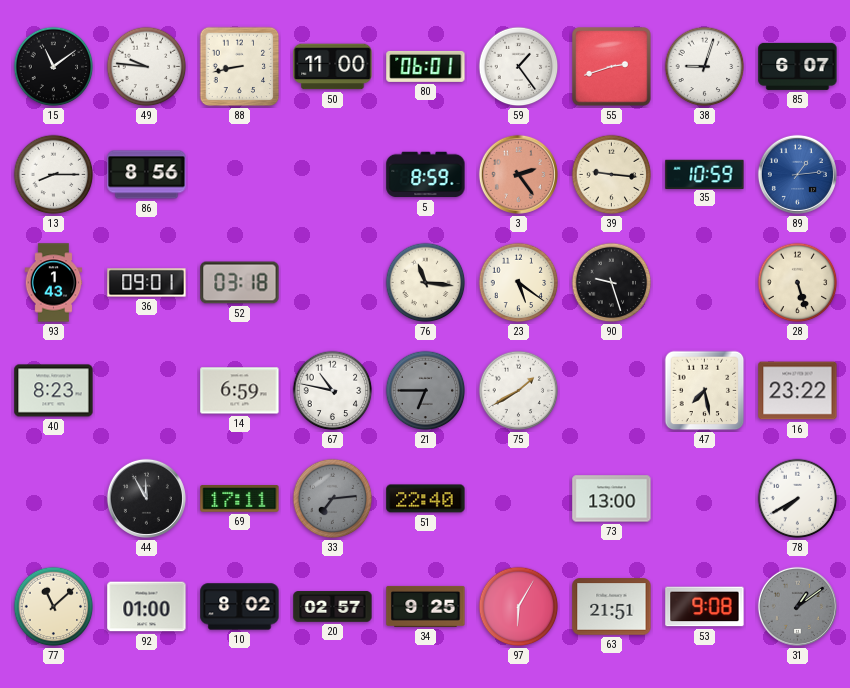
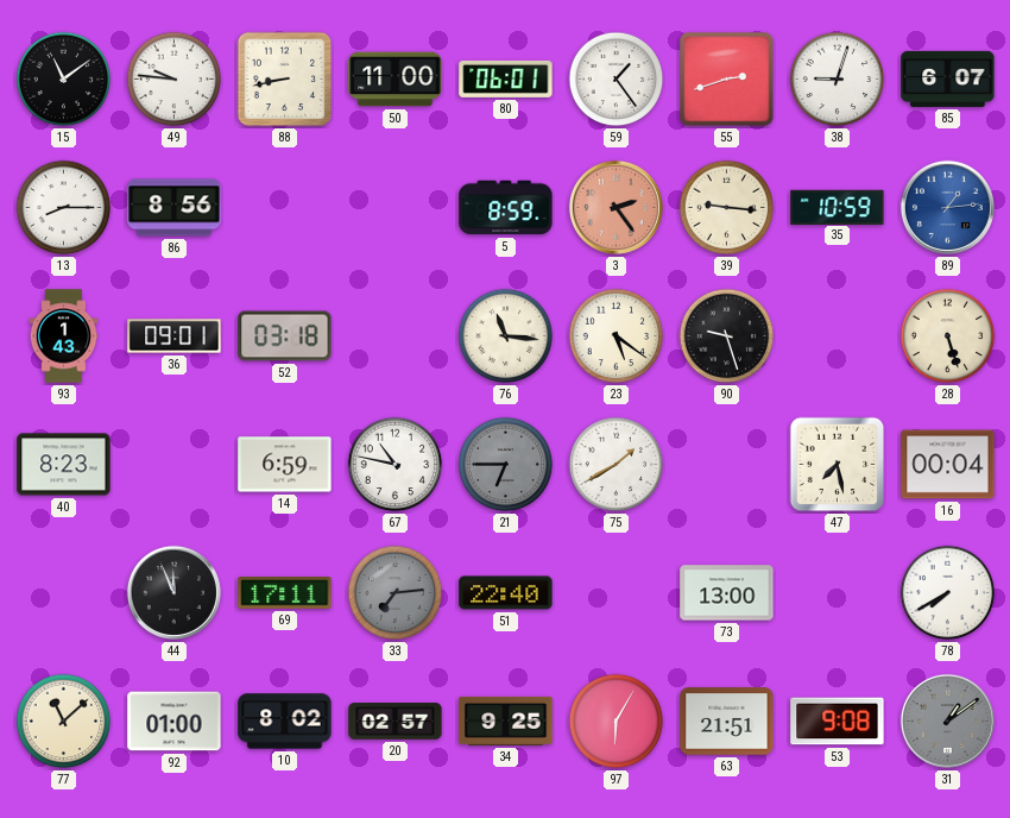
16: 23:22 -> 00:04
44: 11:55 -> 11:56
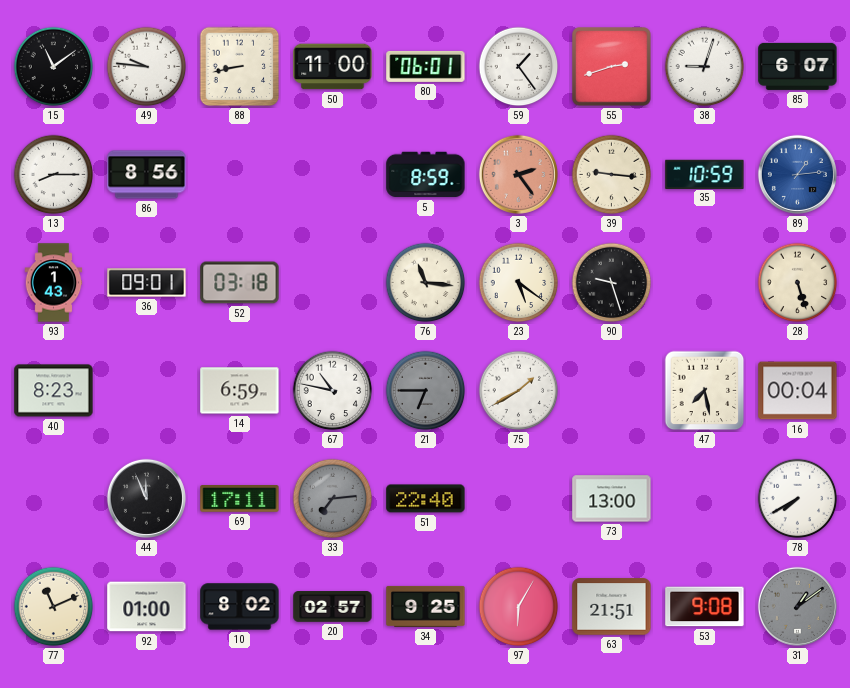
77: 11:08 -> 11:11
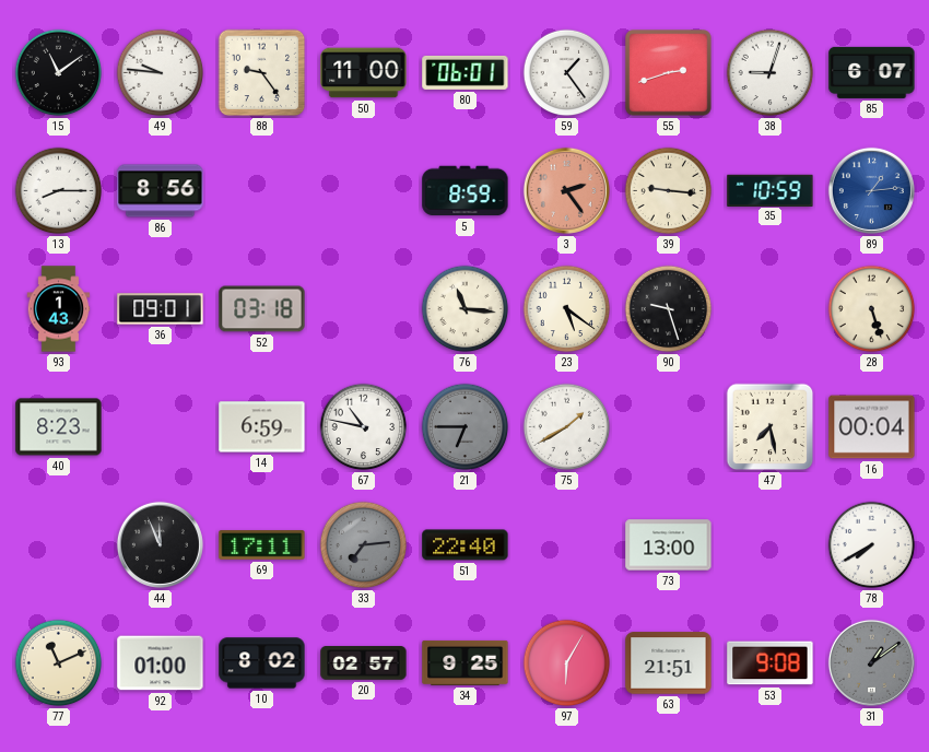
88: 8:43 -> 9:24
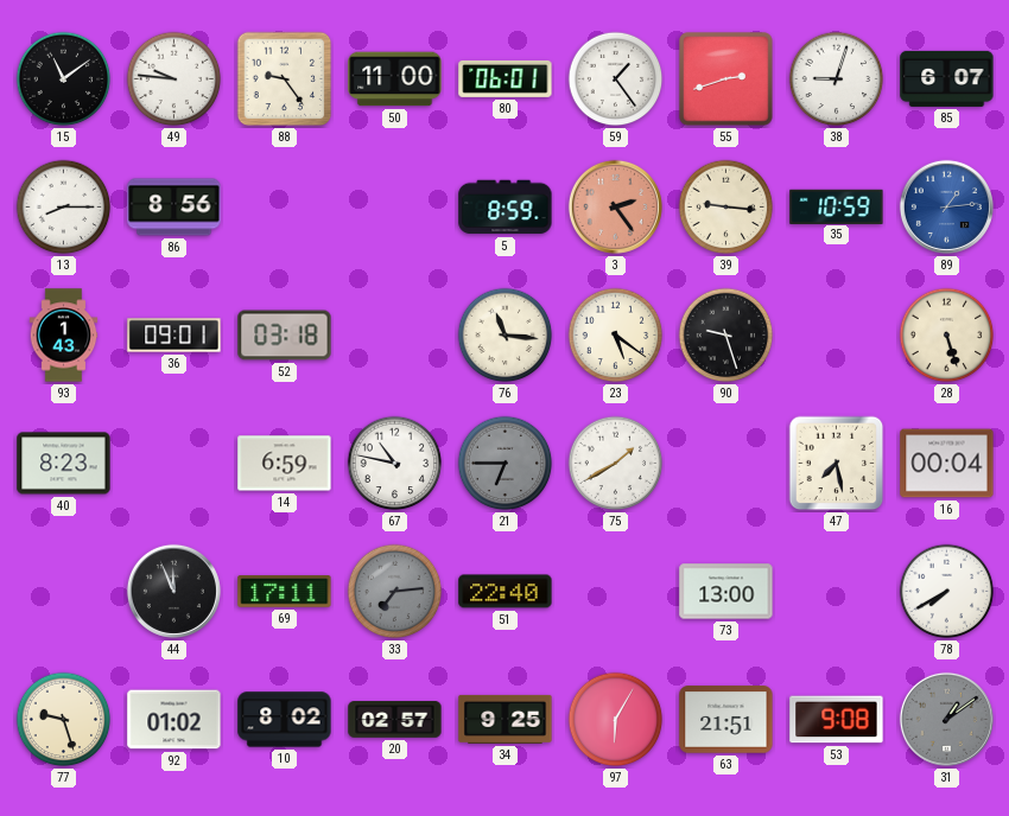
77: 11:11 -> 9:27
92: 01:00 -> 01:02
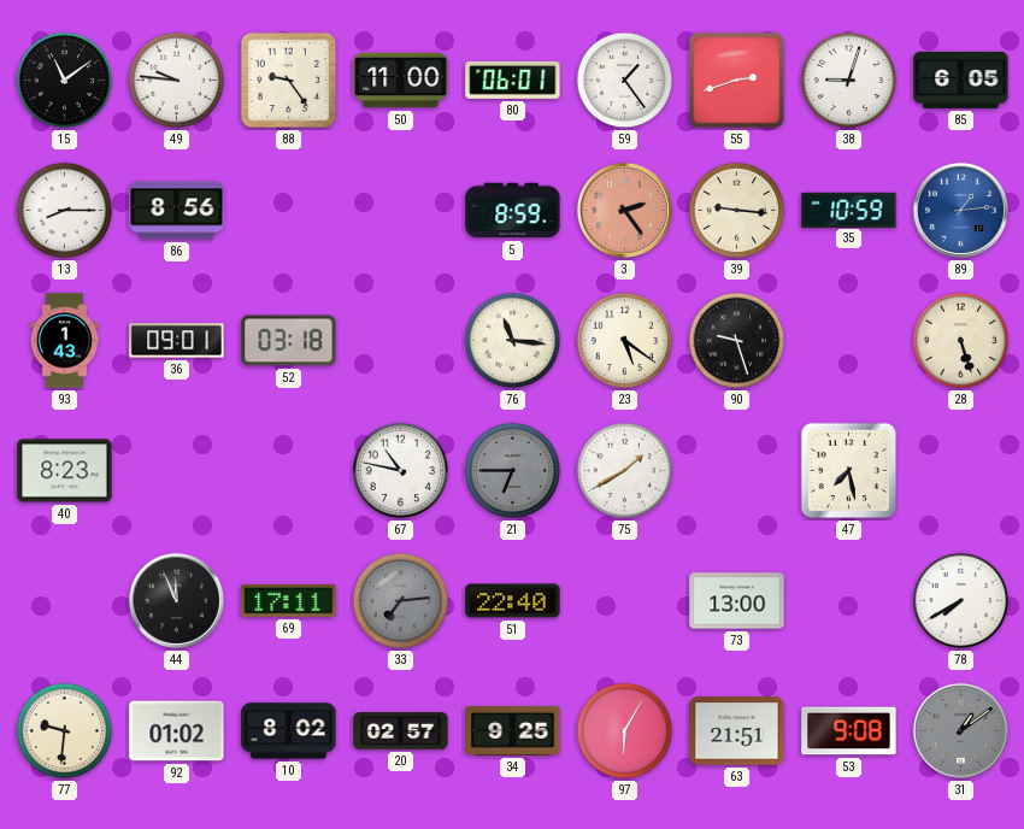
85: 6:07 -> 6:05
14: 6:59 -> none
16: 00:04 -> none
77: 9:27 -> 9:31
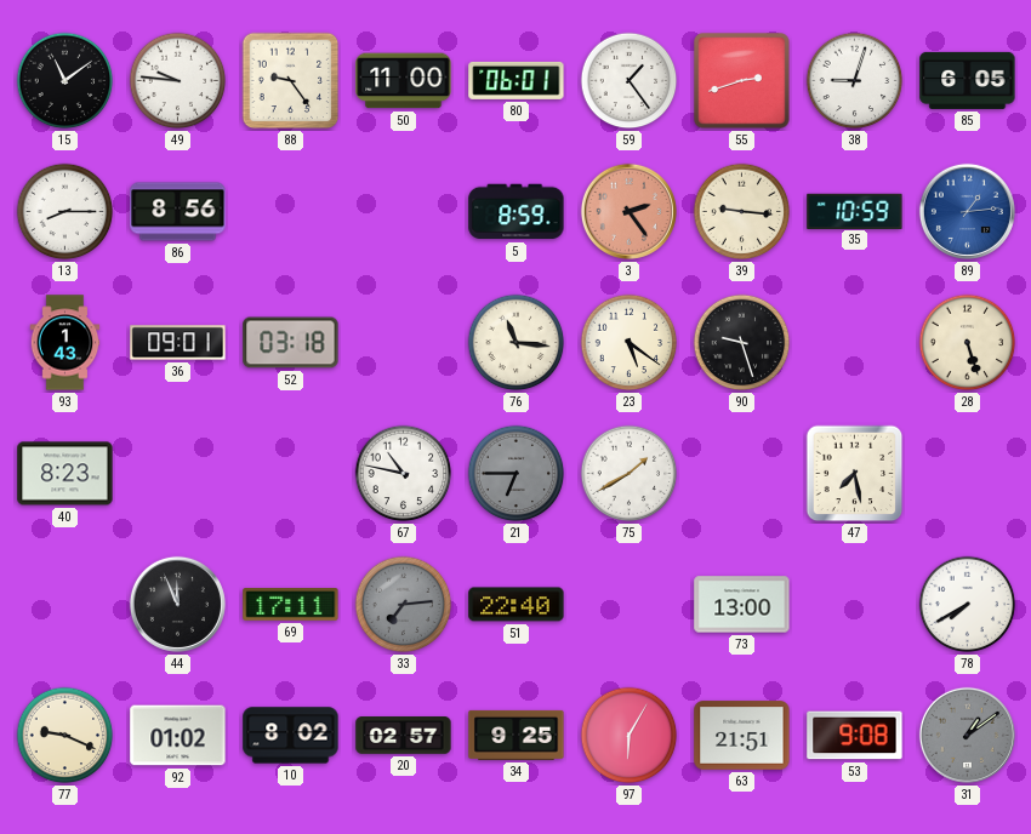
77: 9:31 -> 9:19
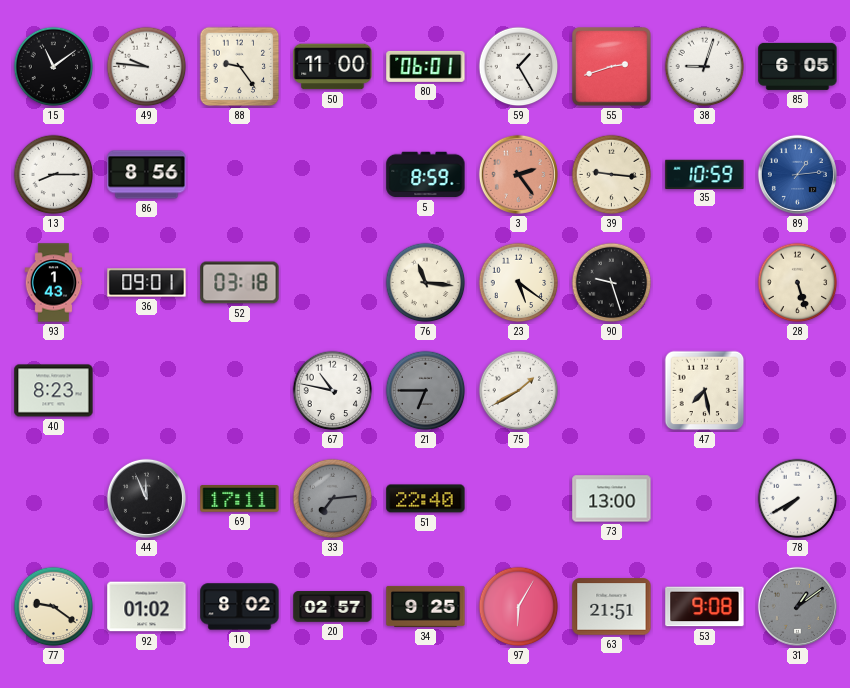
59: 1:24 -> 1:25
77: 9:19 -> 9:21
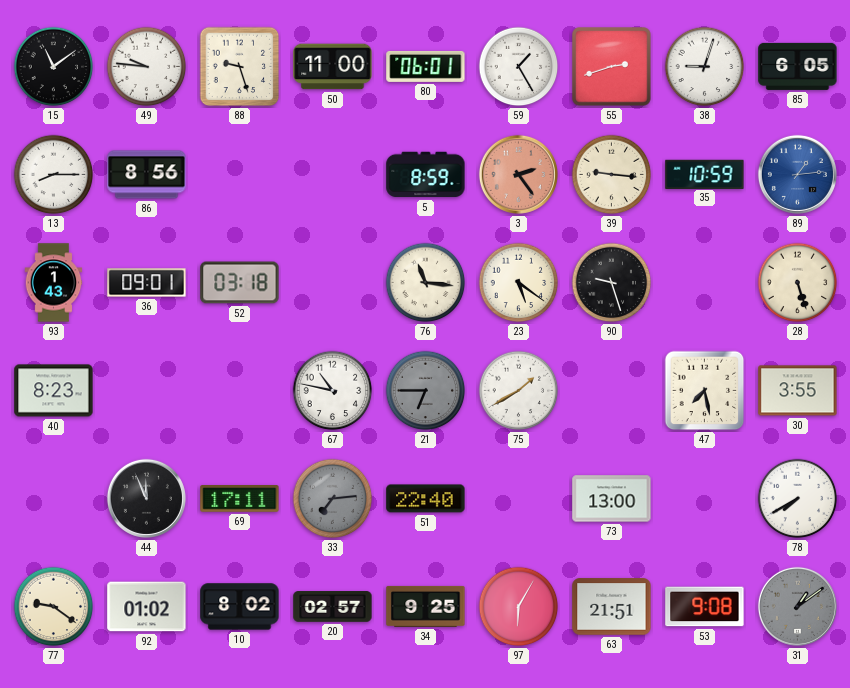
88: 9:24 -> 9:27
30: none -> 3:55
